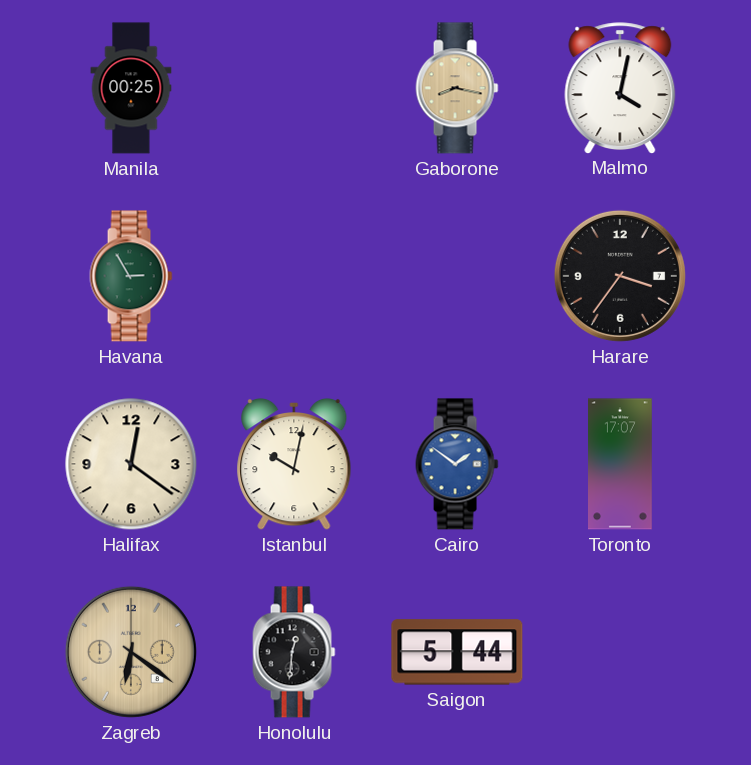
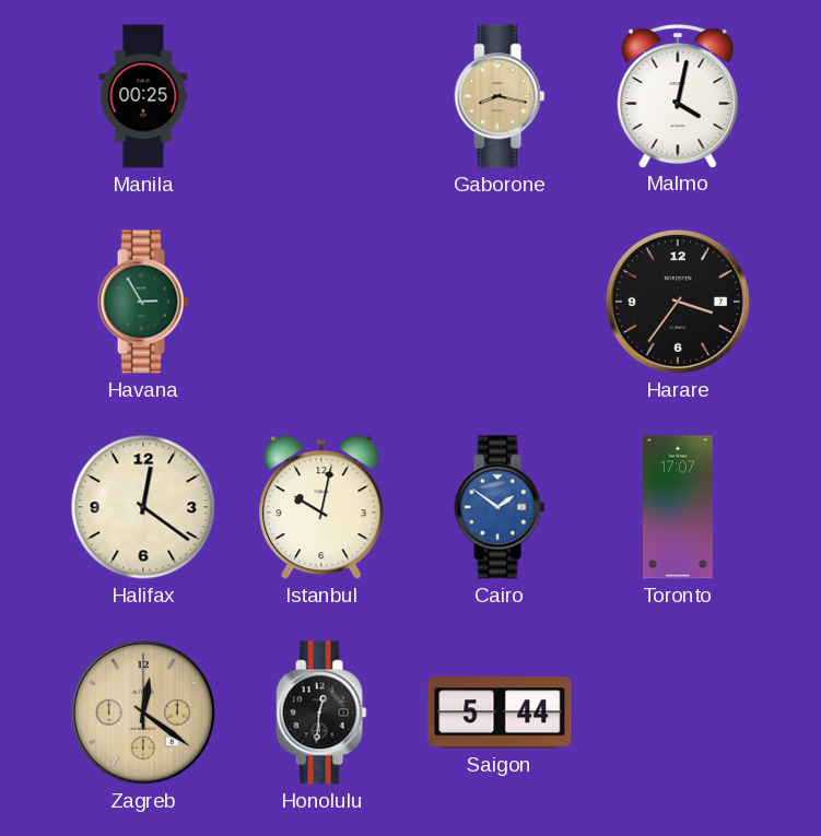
Zagreb: 6:21 -> 12:21
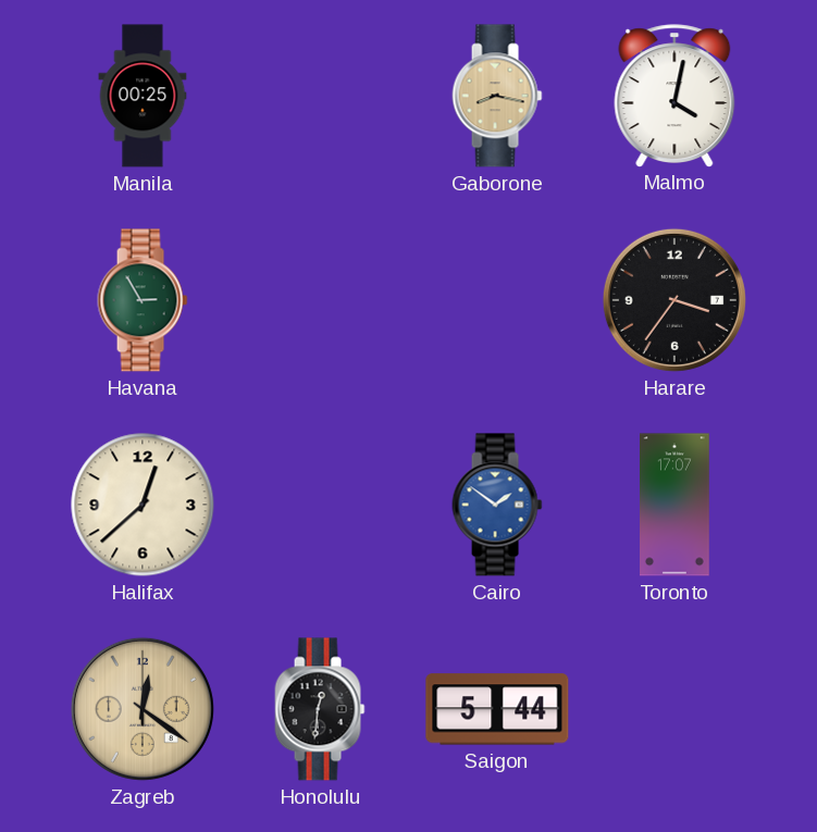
Halifax: 12:21 -> 12:38
Istanbul: 10:02 -> none
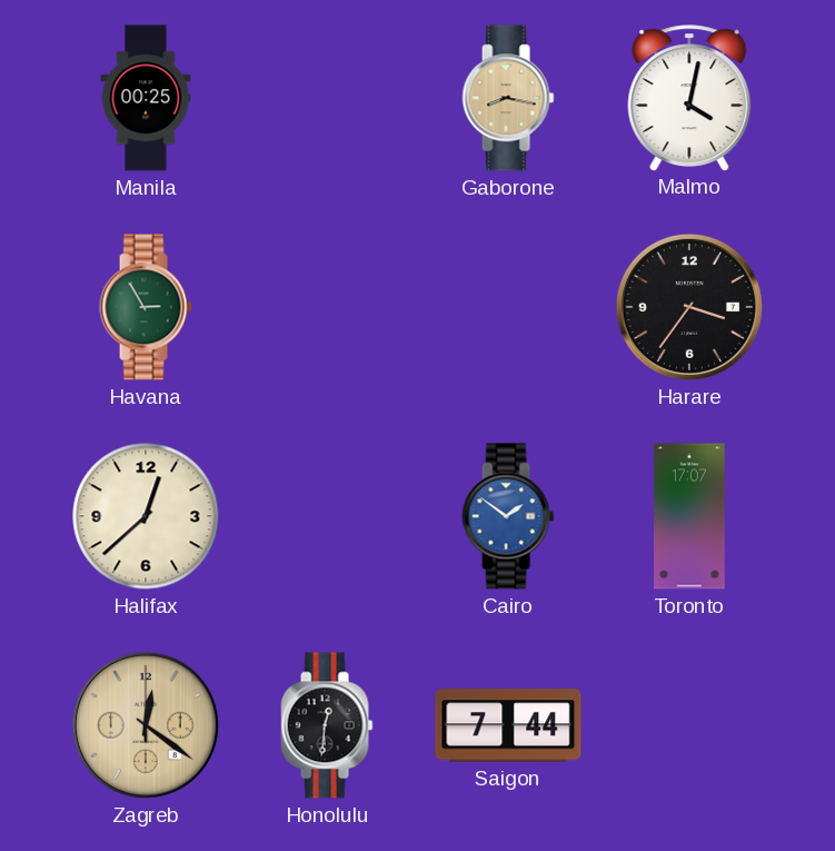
Saigon: 5:44 -> 7:44
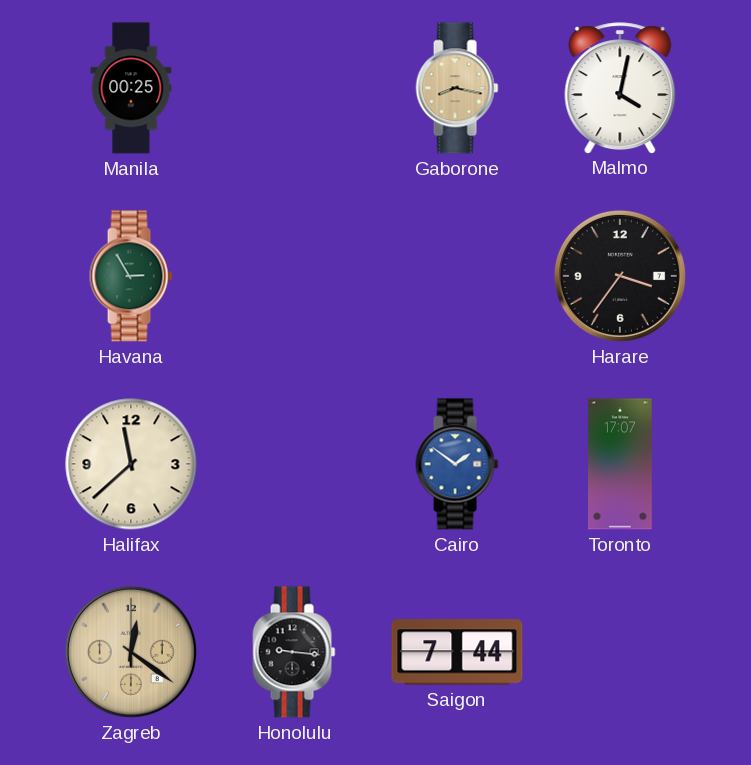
Halifax: 12:38 -> 11:38
Honolulu: 12:31 -> 9:16
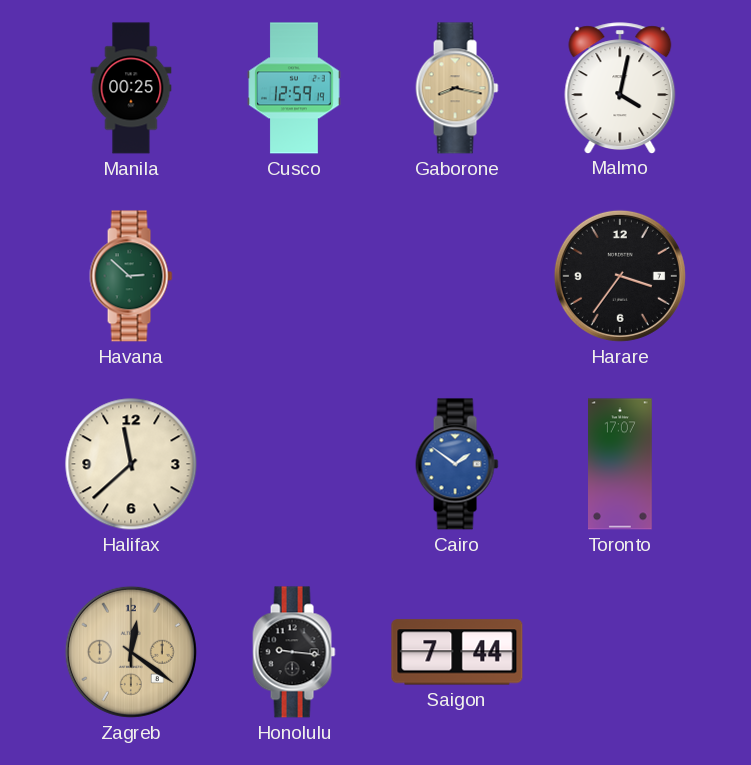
Cusco: none -> 12:59
Havana: 2:55 -> 2:52
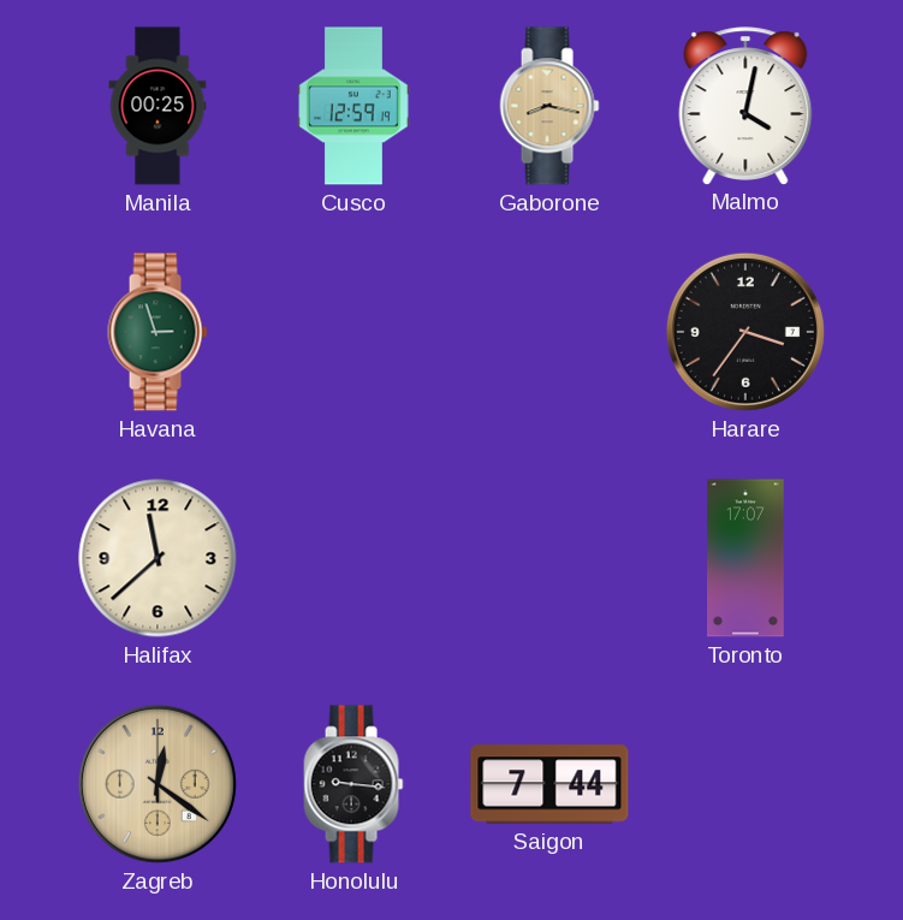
Havana: 2:52 -> 2:57
Cairo: 1:51 -> none
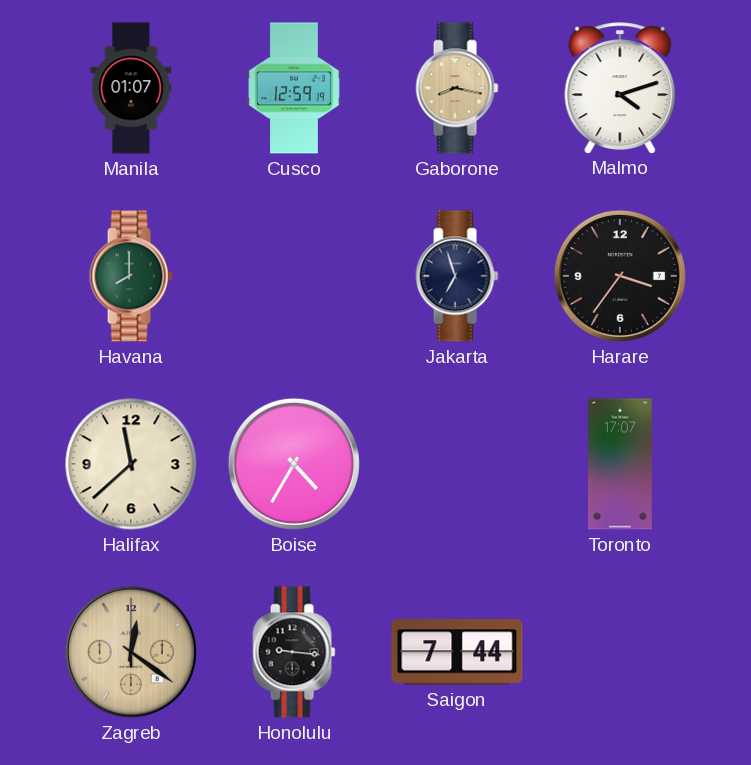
Manila: 00:25 -> 01:07
Malmo: 4:02 -> 4:12
Havana: 2:57 -> 8:00
Jakarta: none -> 6:57
Boise: none -> 4:35
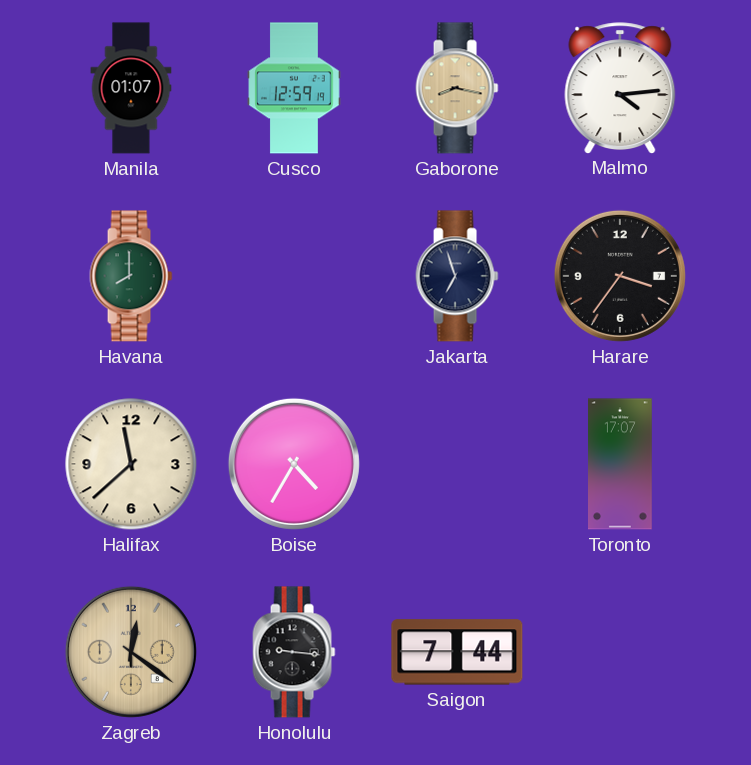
Malmo: 4:12 -> 4:14
